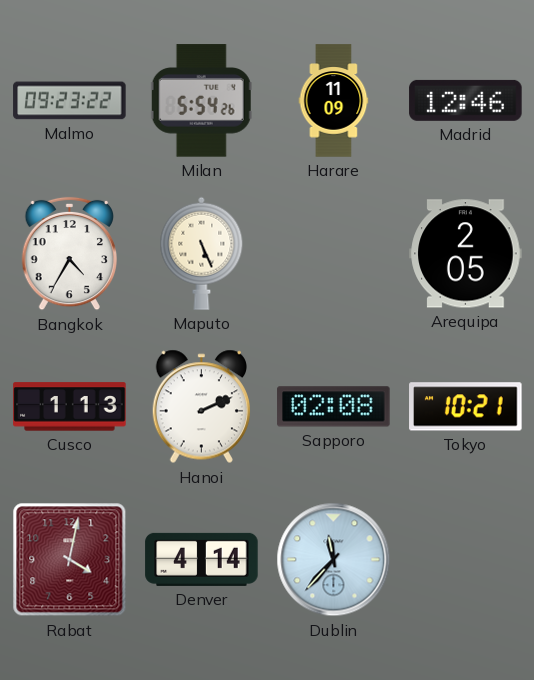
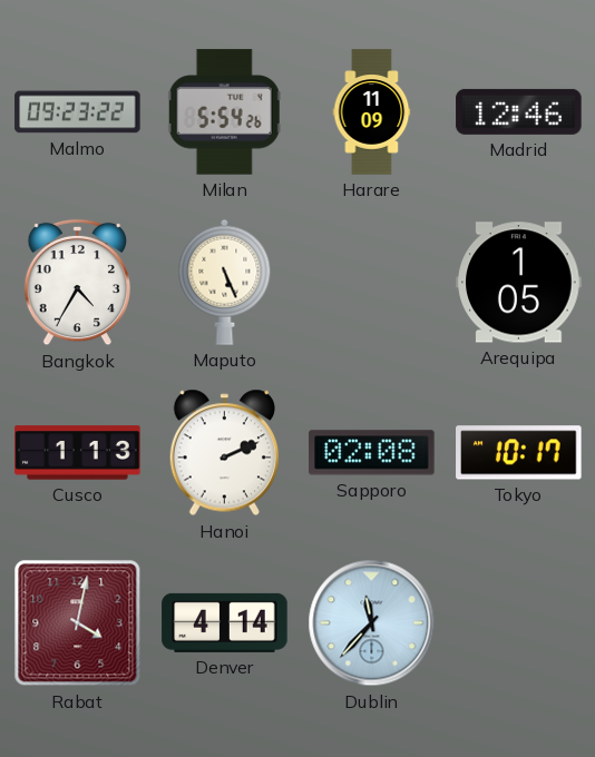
Arequipa: 2:05 -> 1:05
Tokyo: 10:21 -> 10:17
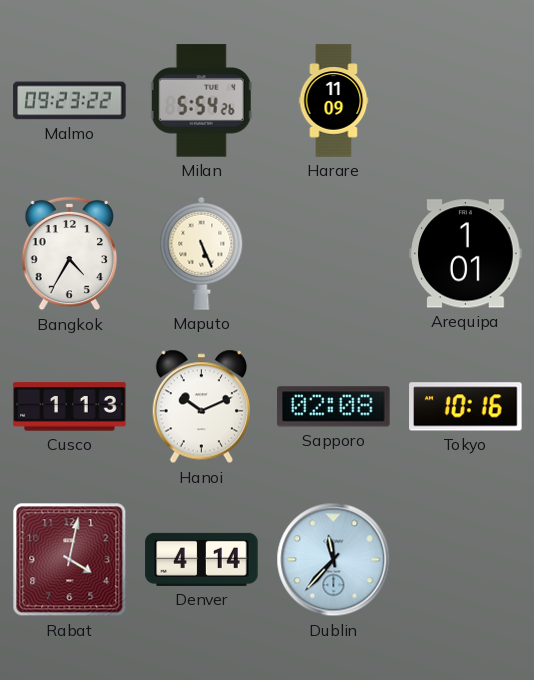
Madrid: 12:46 -> none
Arequipa: 1:05 -> 1:01
Hanoi: 2:11 -> 10:11
Tokyo: 10:17 -> 10:16
